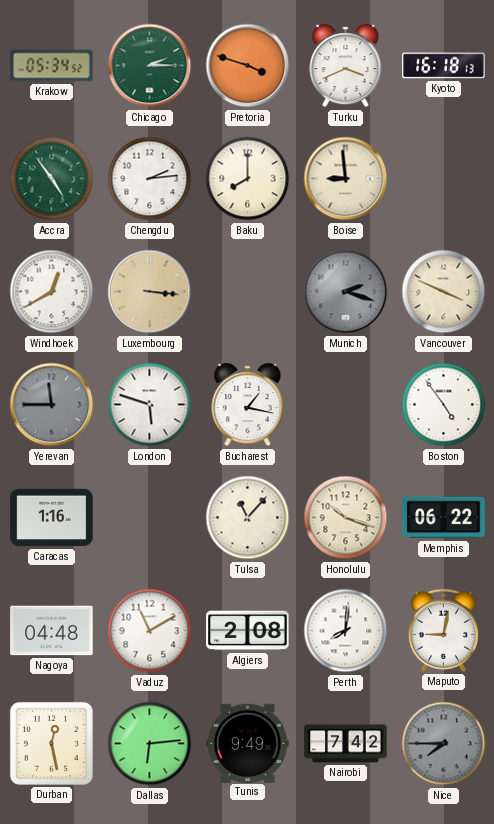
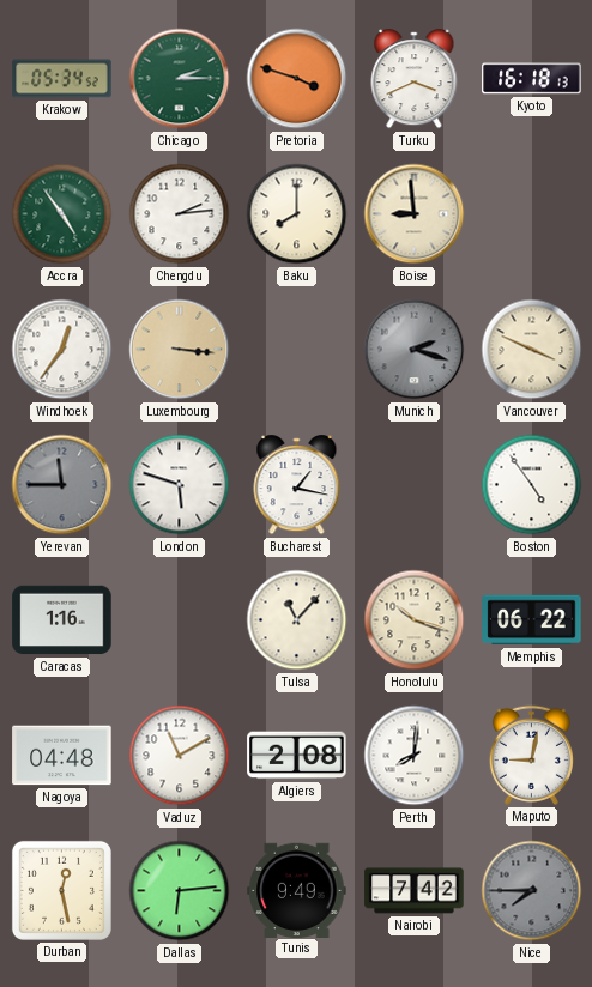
Windhoek: 12:40 -> 12:36
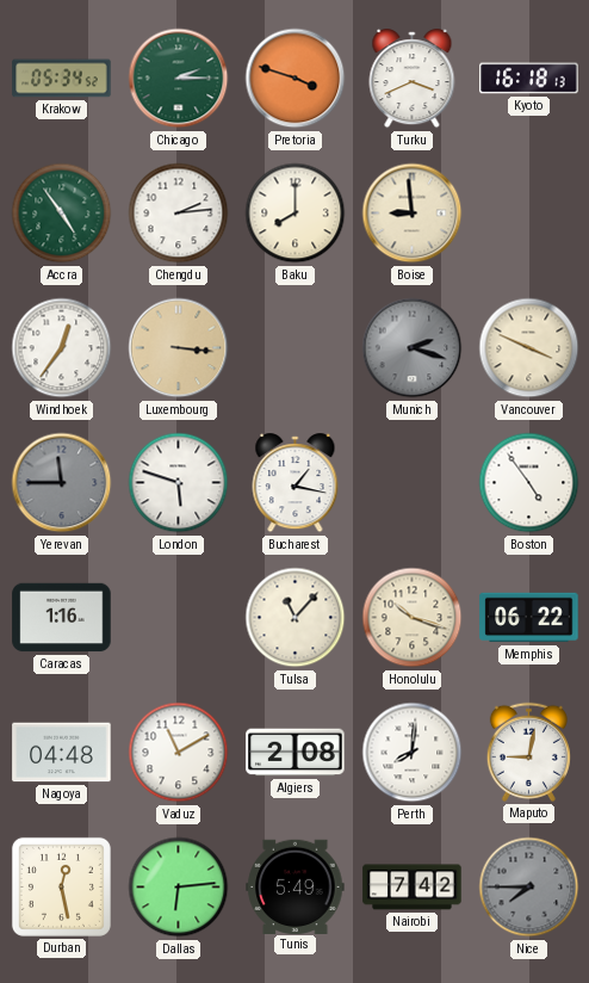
Tunis: 9:49 -> 5:49
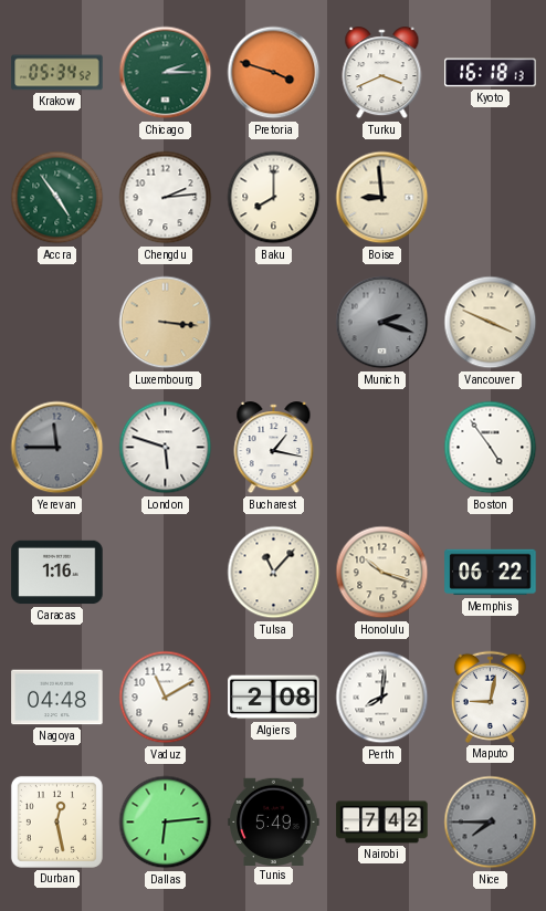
Windhoek: 12:36 -> none
